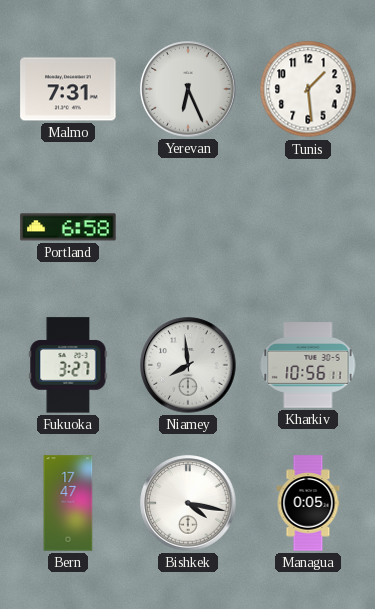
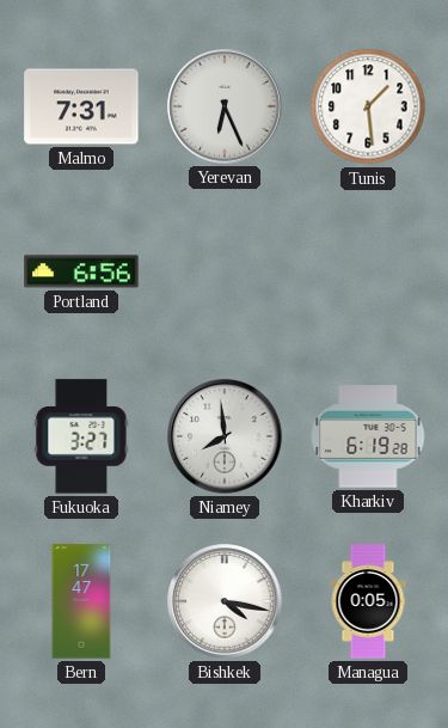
Portland: 6:58 -> 6:56
Kharkiv: 10:56 -> 6:19
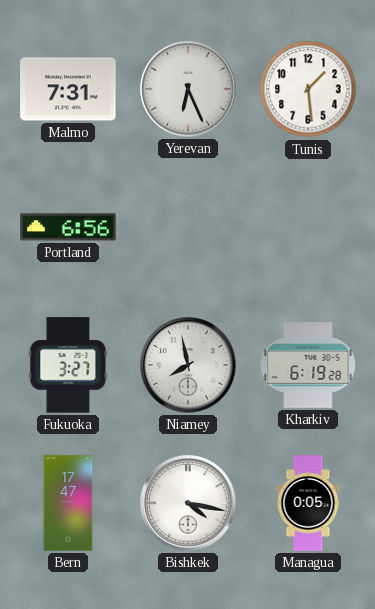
Niamey: 7:59 -> 7:58
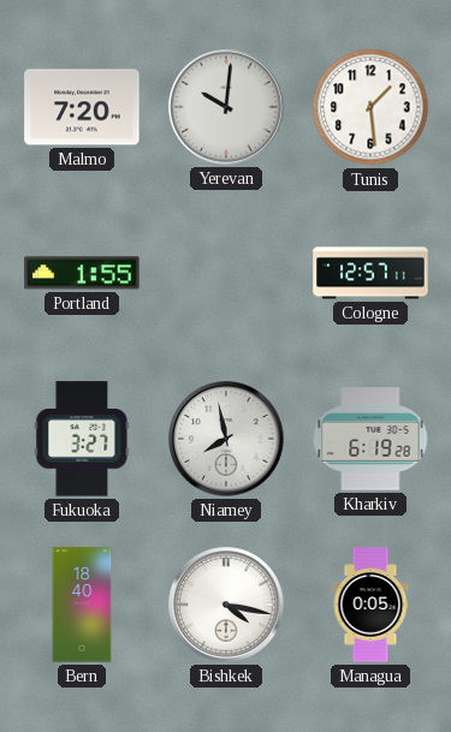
Malmo: 7:31 -> 7:20
Yerevan: 6:26 -> 10:01
Portland: 6:56 -> 1:55
Cologne: none -> 12:57
Bern: 17:47 -> 18:40
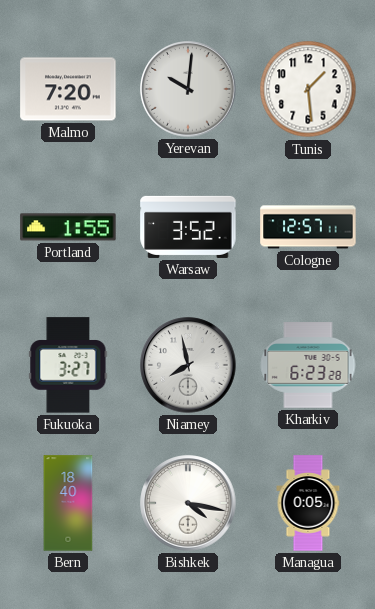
Warsaw: none -> 3:52
Kharkiv: 6:19 -> 6:23
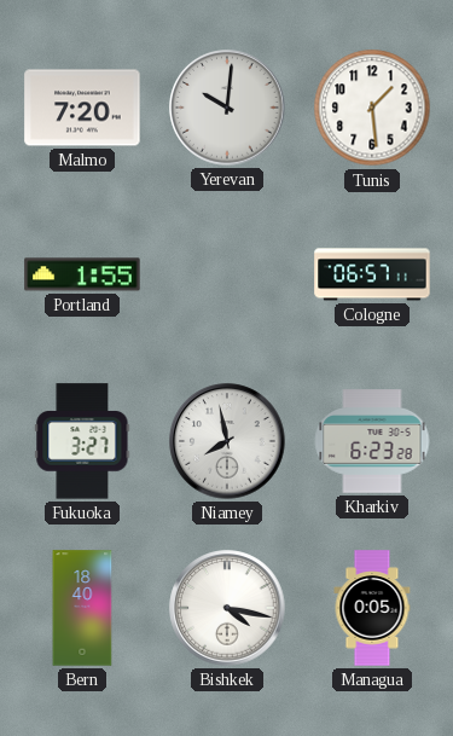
Warsaw: 3:52 -> none
Cologne: 12:57 -> 06:57
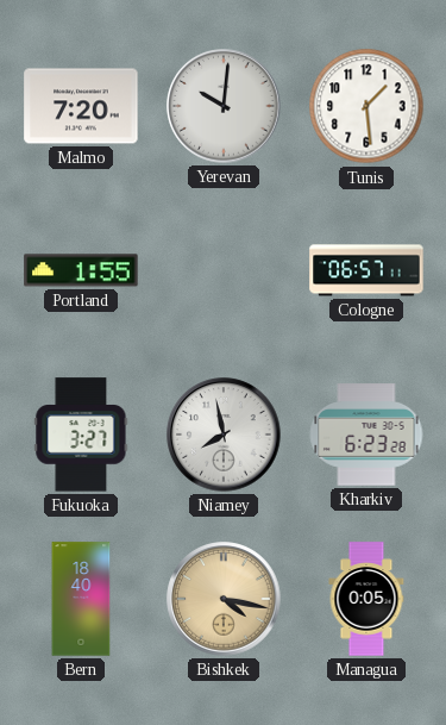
Bishkek dial: white -> champagne
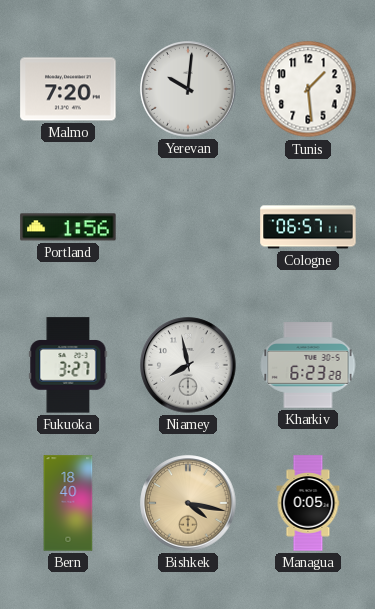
Portland: 1:55 -> 1:56
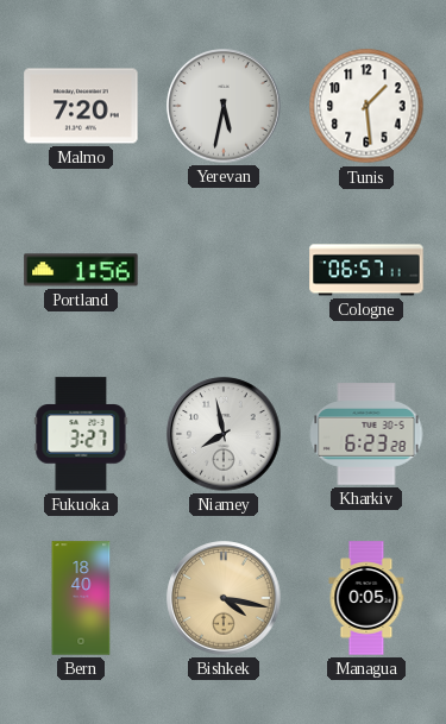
Yerevan: 10:01 -> 5:32
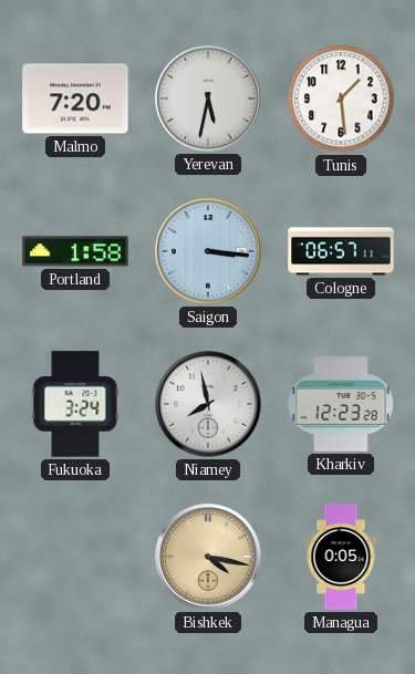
Portland: 1:56 -> 1:58
Saigon: none -> 3:16
Fukuoka: 3:27 -> 3:24
Kharkiv: 6:23 -> 12:23
Bern: 18:40 -> none
